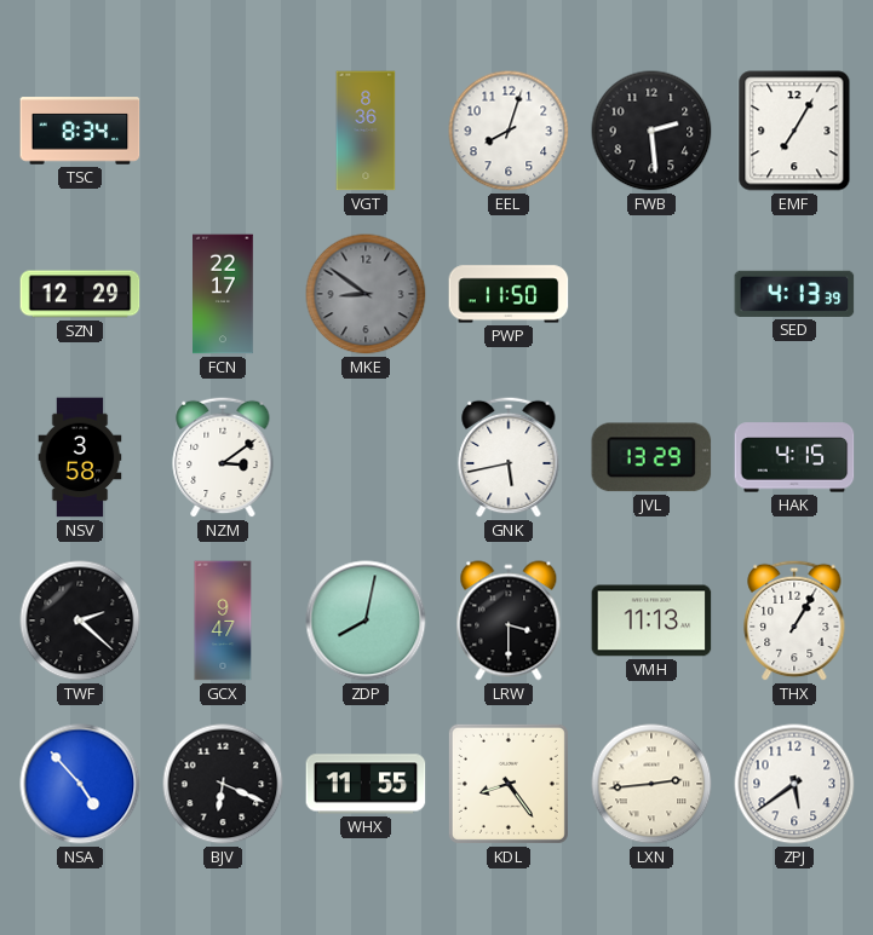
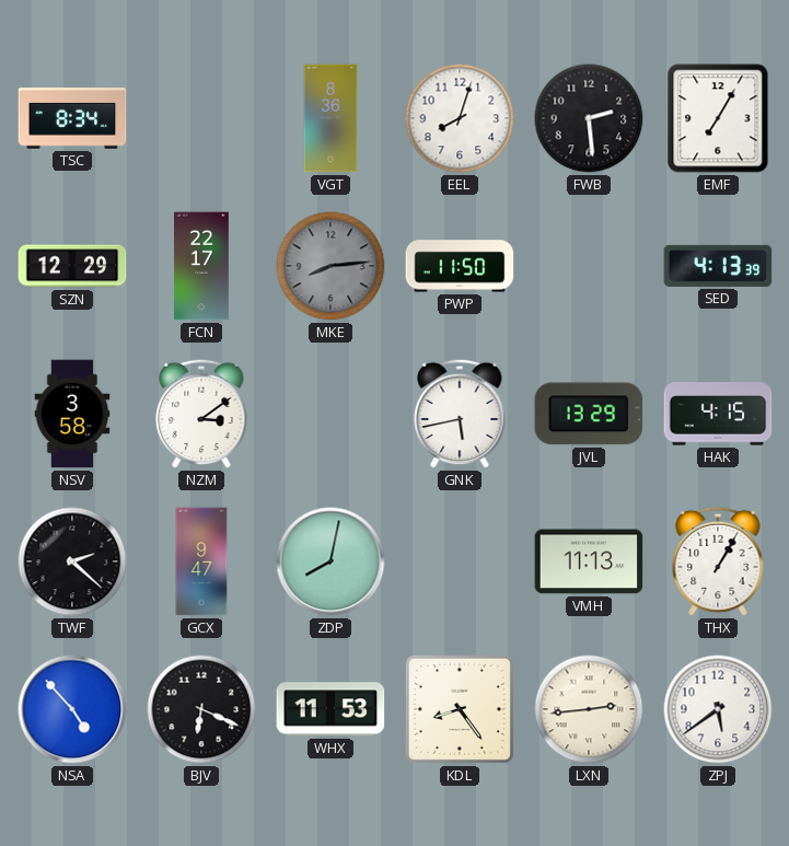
MKE: 8:51 -> 8:14
LRW: 3:30 -> none
WHX: 11:55 -> 11:53
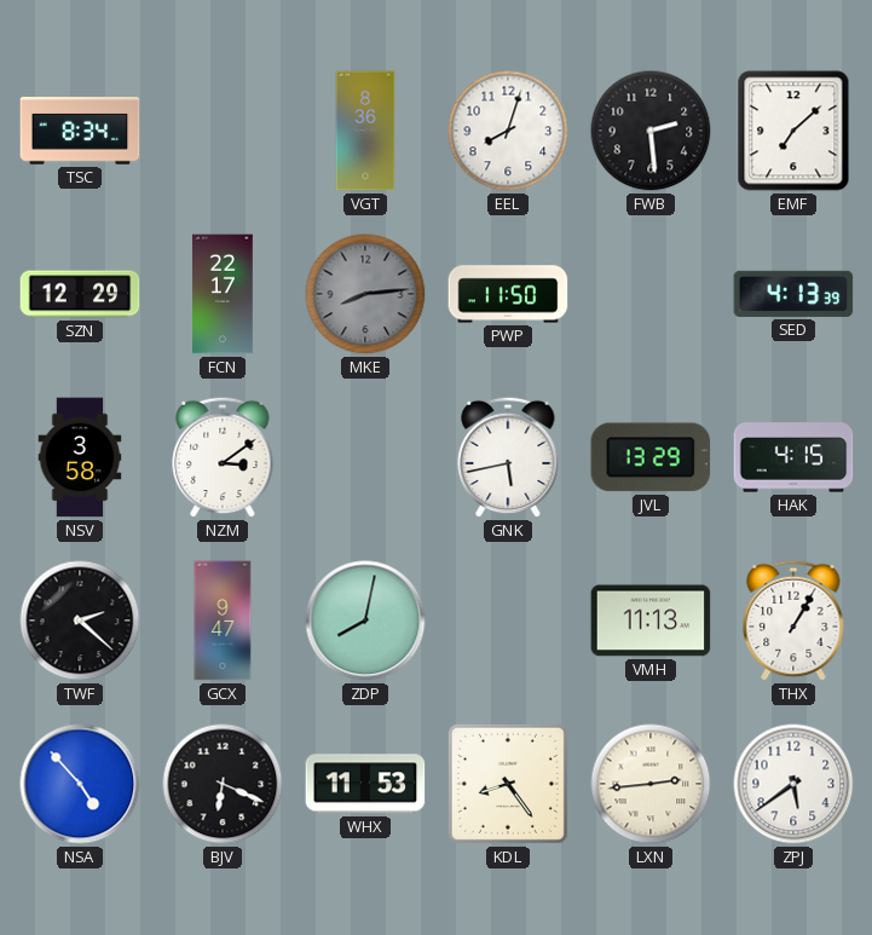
EMF: 7:05 -> 7:08
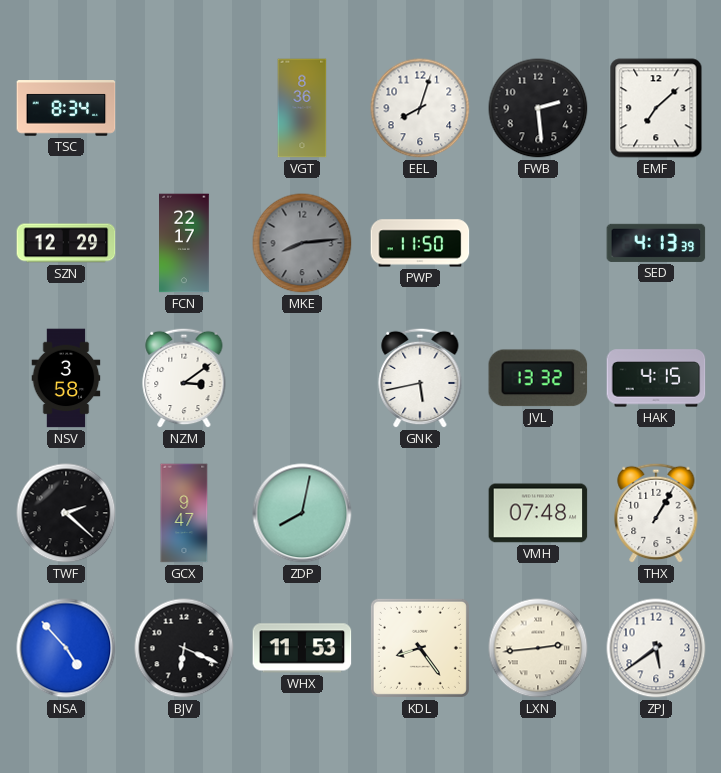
JVL: 13:29 -> 13:32
VMH: 11:13 -> 07:48
